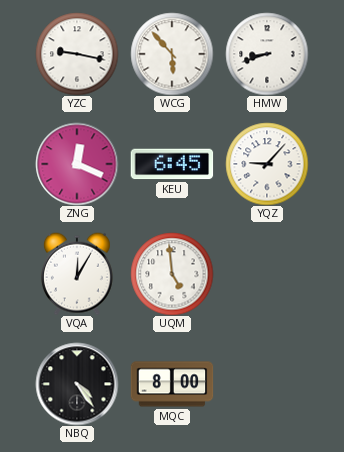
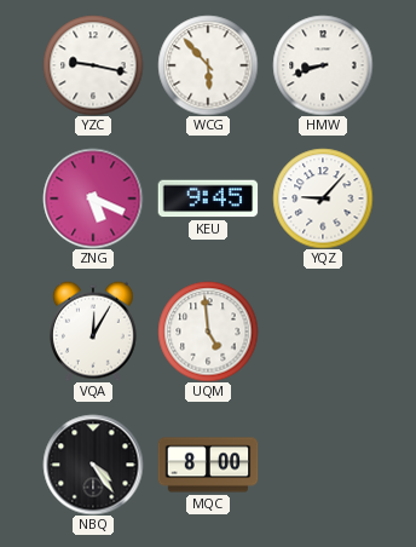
ZNG: 12:19 -> 5:19
KEU: 6:45 -> 9:45
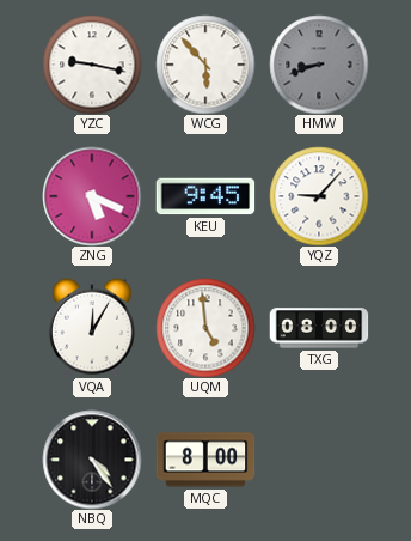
HMW dial: white -> grey
TXG: none -> 08:00
